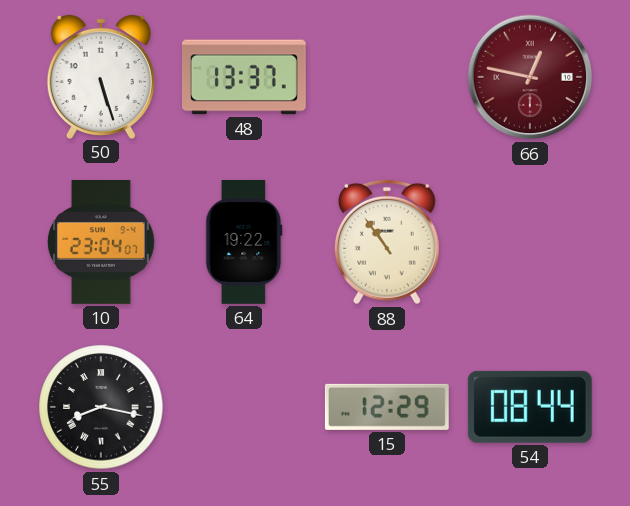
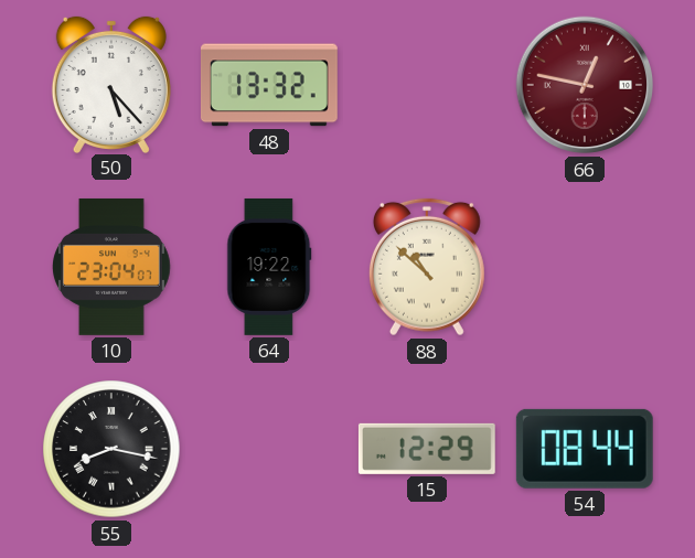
50: 5:27 -> 5:23
48: 13:37 -> 13:32
88: 10:54 -> 10:52
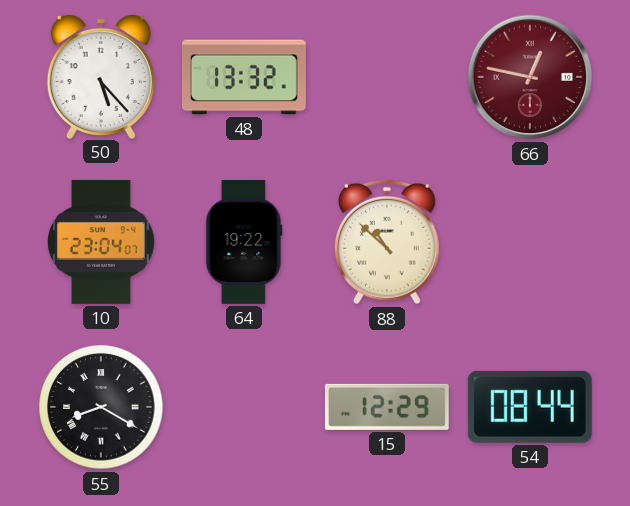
55: 8:17 -> 8:20
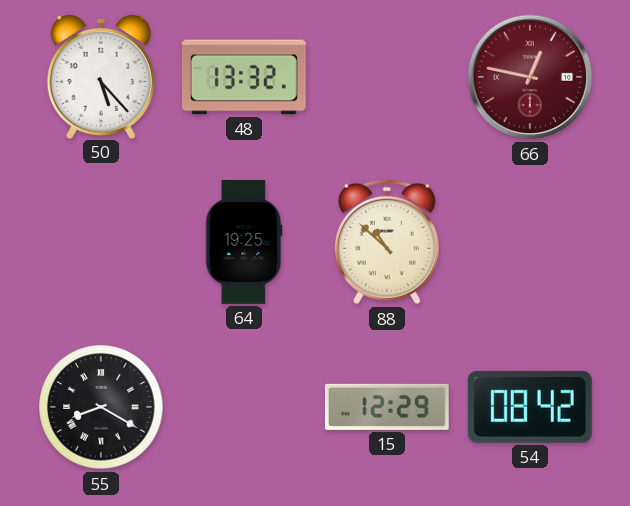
10: 23:04 -> none
64: 19:22 -> 19:25
54: 08:44 -> 08:42
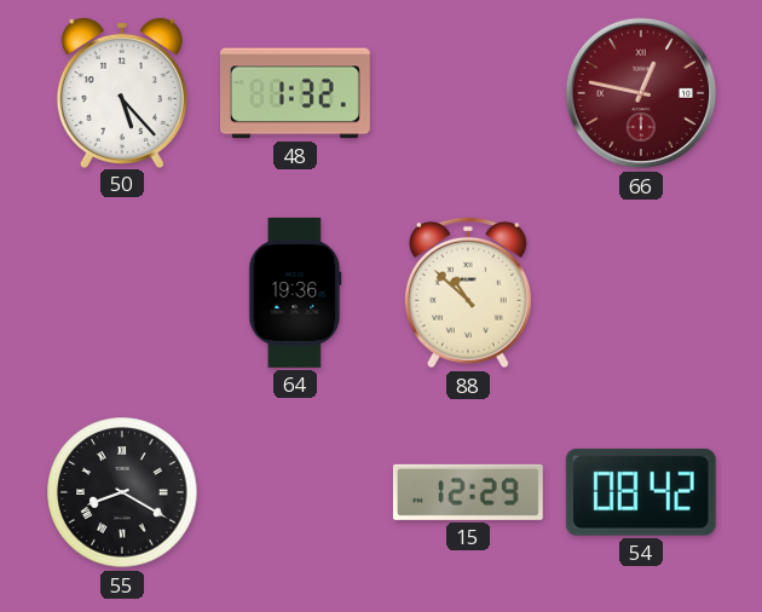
48: 13:32 -> 1:32
64: 19:25 -> 19:36
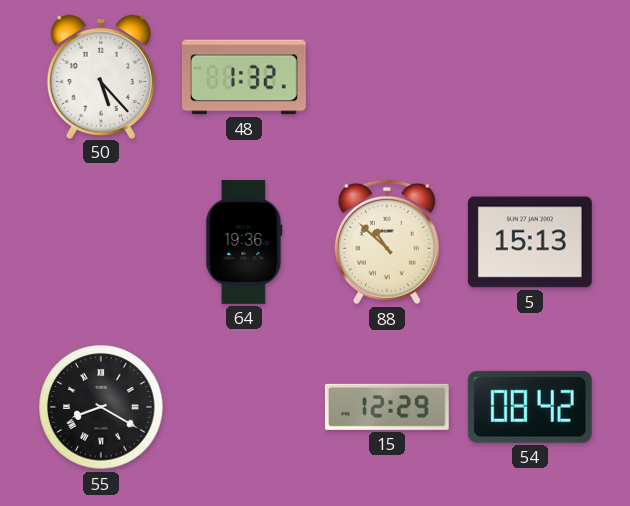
66: 12:47 -> none
5: none -> 15:13
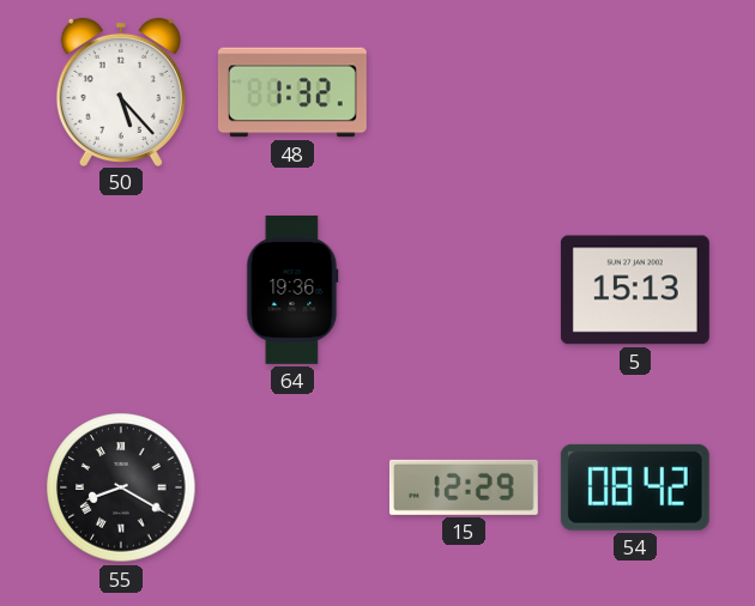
88: 10:52 -> none
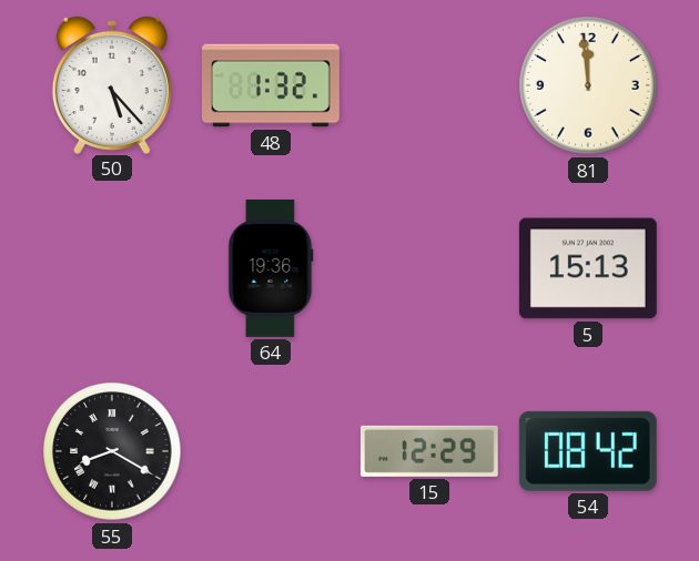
81: none -> 11:59
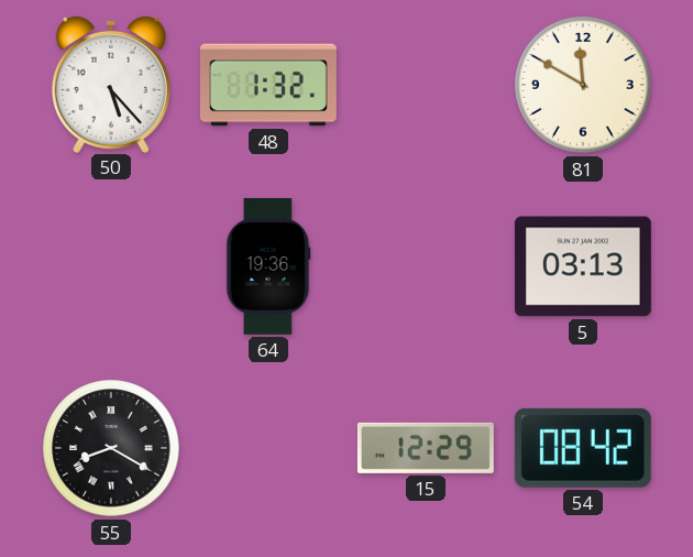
81: 11:59 -> 11:50
5: 15:13 -> 03:13
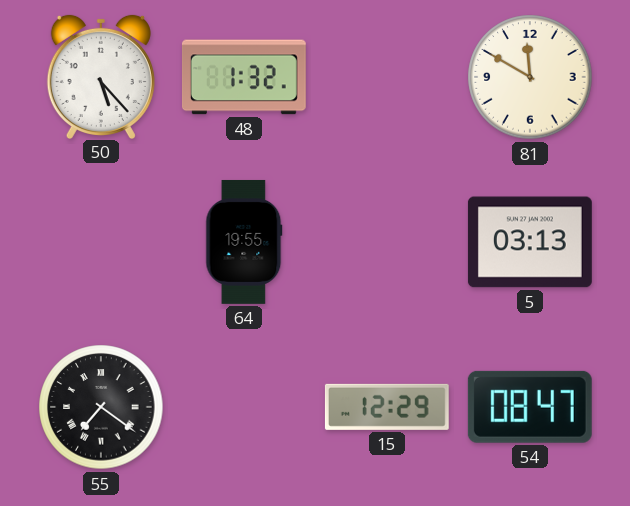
64: 19:36 -> 19:55
55: 8:20 -> 7:21
54: 08:42 -> 08:47
